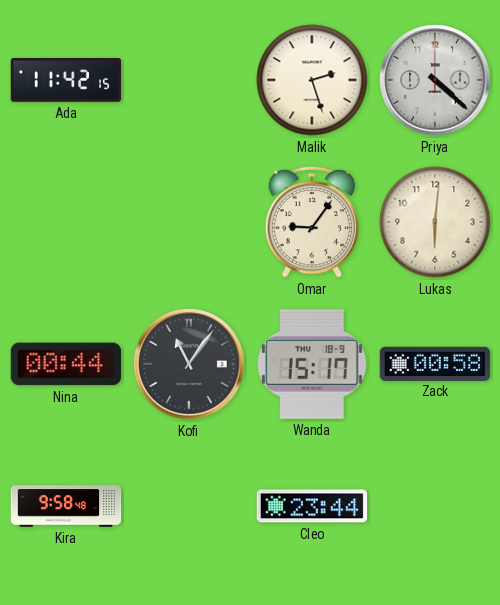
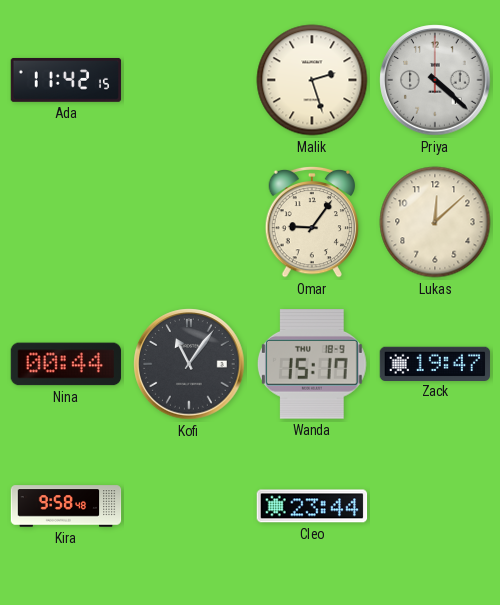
Lukas: 6:01 -> 12:08
Zack: 00:58 -> 19:47
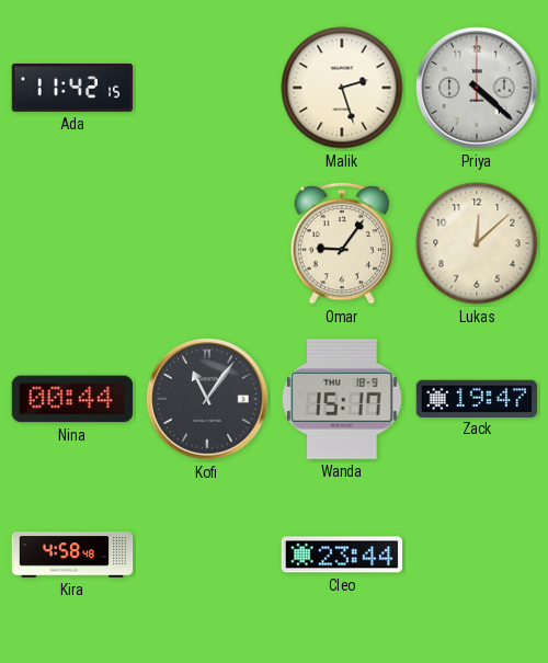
Kira: 9:58 -> 4:58
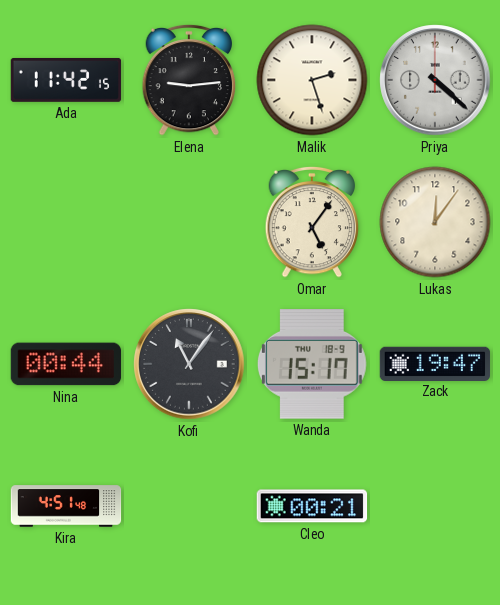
Elena: none -> 9:14
Omar: 9:06 -> 5:06
Lukas: 12:08 -> 12:06
Kira: 4:58 -> 4:51
Cleo: 23:44 -> 00:21
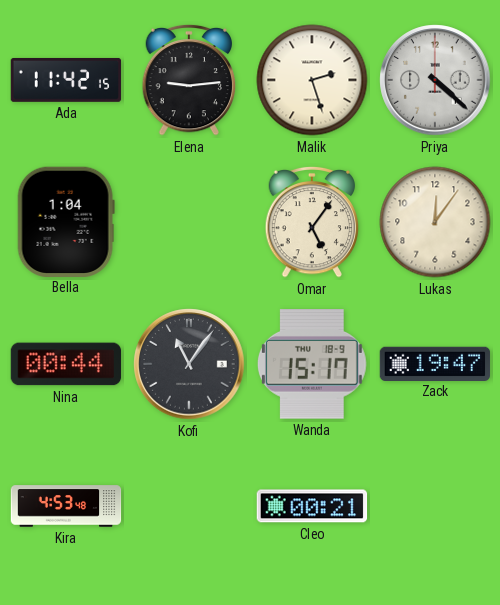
Bella: none -> 1:04
Kira: 4:51 -> 4:53
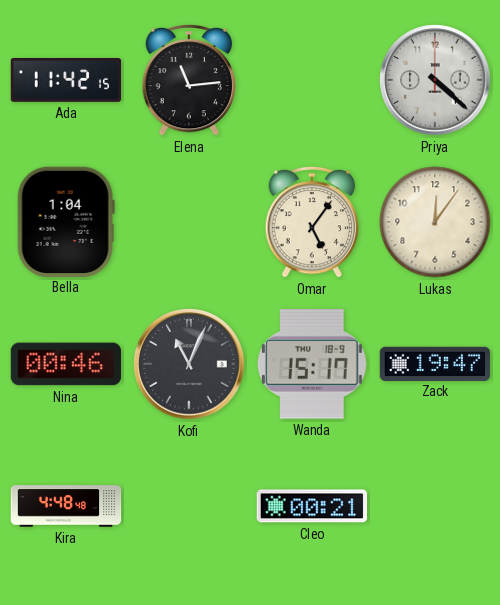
Elena: 9:14 -> 11:14
Malik: 2:27 -> none
Nina: 00:44 -> 00:46
Kofi: 11:06 -> 11:04
Kira: 4:53 -> 4:48
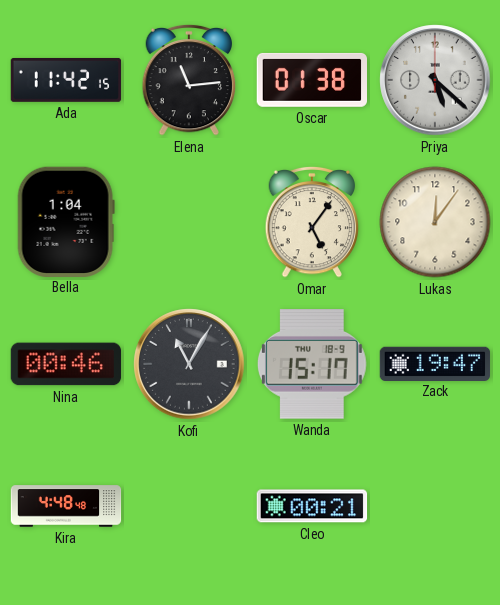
Oscar: none -> 01:38
Priya: 4:22 -> 5:22
Kofi: 11:04 -> 11:05
